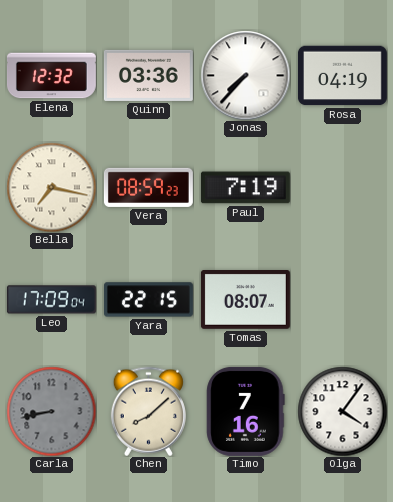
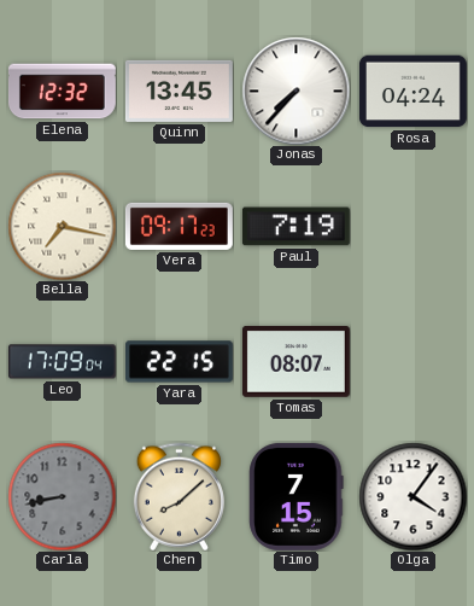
Quinn: 03:36 -> 13:45
Rosa: 04:19 -> 04:24
Vera: 08:59 -> 09:17
Timo: 7:16 -> 7:15
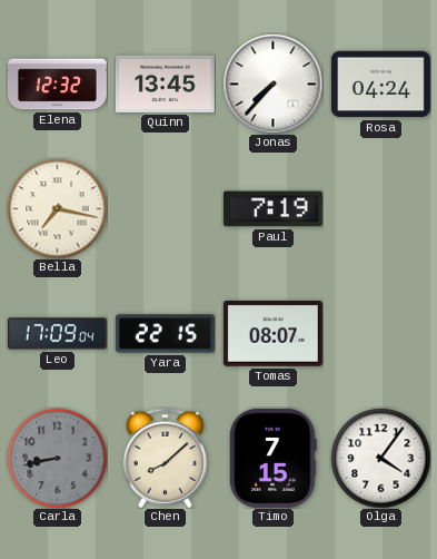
Vera: 09:17 -> none
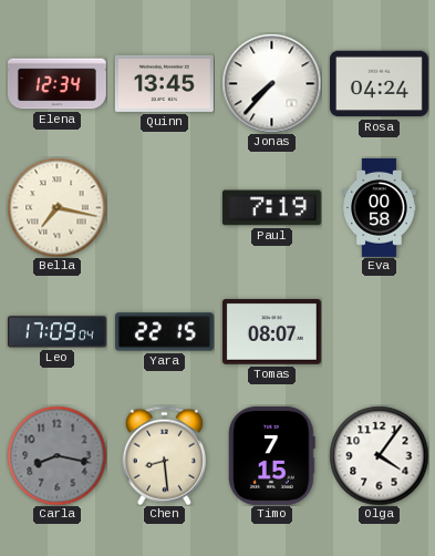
Elena: 12:32 -> 12:34
Eva: none -> 00:58
Carla: 8:43 -> 8:17
Chen: 8:08 -> 8:29
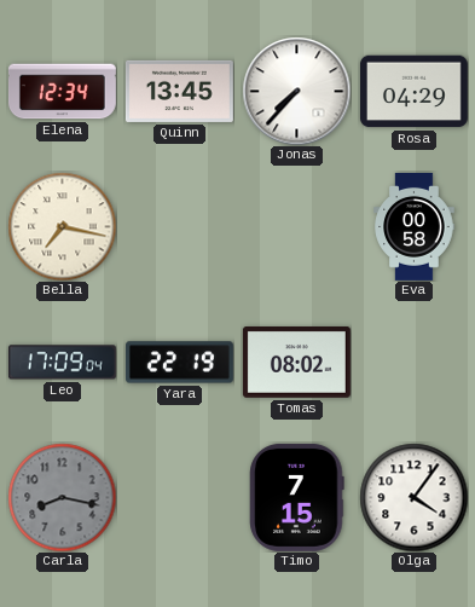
Rosa: 04:24 -> 04:29
Paul: 7:19 -> none
Yara: 22:15 -> 22:19
Tomas: 08:07 -> 08:02
Chen: 8:29 -> none
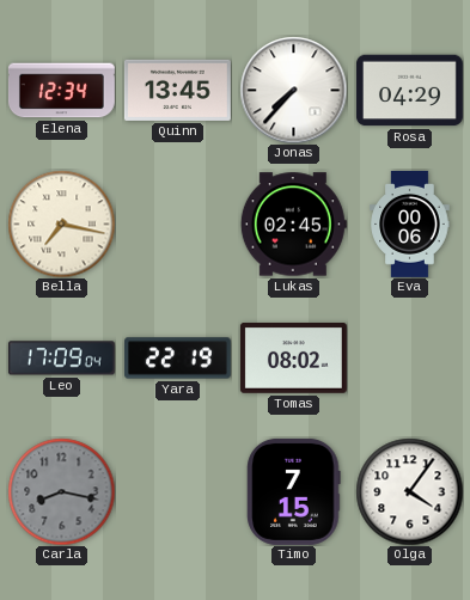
Lukas: none -> 02:45
Eva: 00:58 -> 00:06
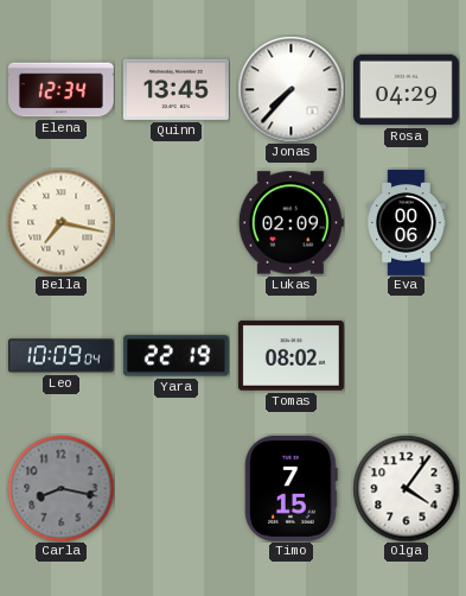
Lukas: 02:45 -> 02:09
Leo: 17:09 -> 10:09
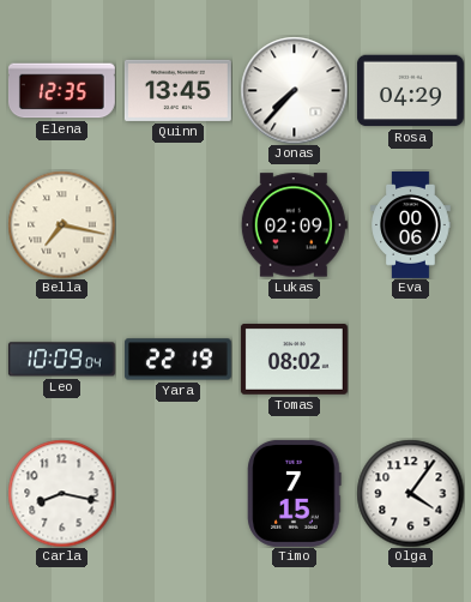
Elena: 12:34 -> 12:35
Carla dial: grey -> white
